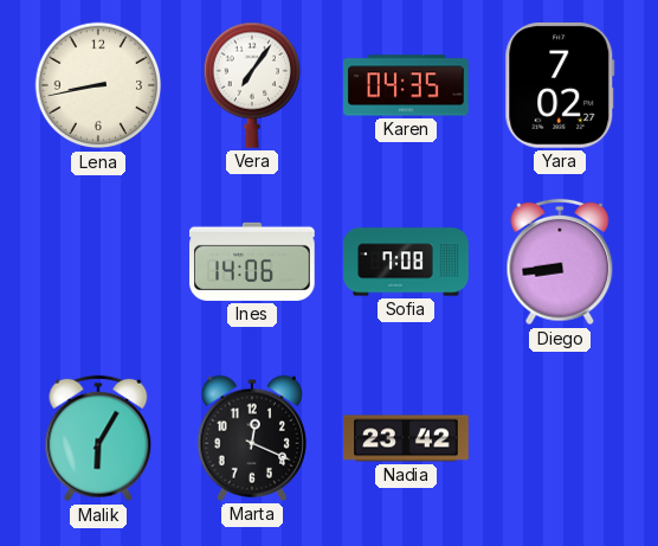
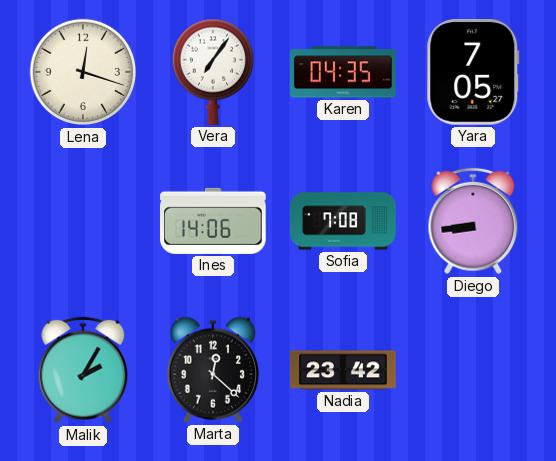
Lena: 8:43 -> 12:18
Yara: 7:02 -> 7:05
Malik: 6:05 -> 2:05
Marta: 12:19 -> 12:22
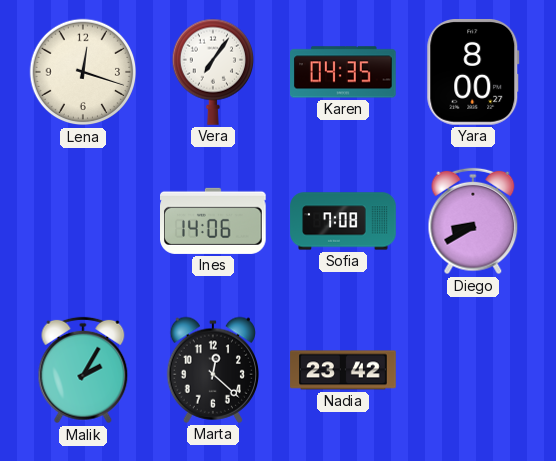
Yara: 7:05 -> 8:00
Diego: 8:44 -> 8:40
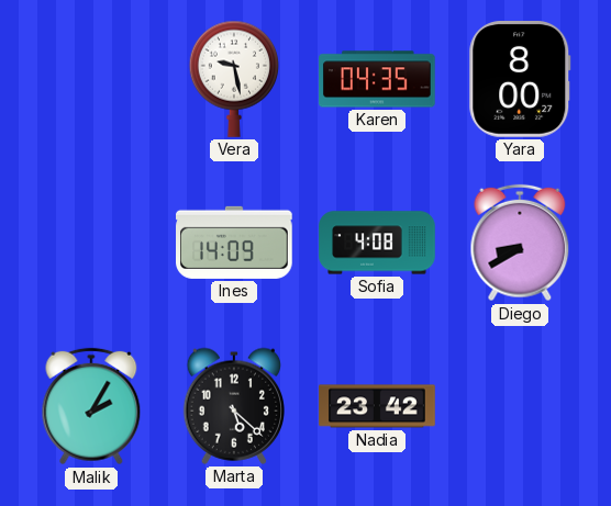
Lena: 12:18 -> none
Vera: 7:06 -> 9:28
Ines: 14:06 -> 14:09
Sofia: 7:08 -> 4:08
Marta: 12:22 -> 5:22
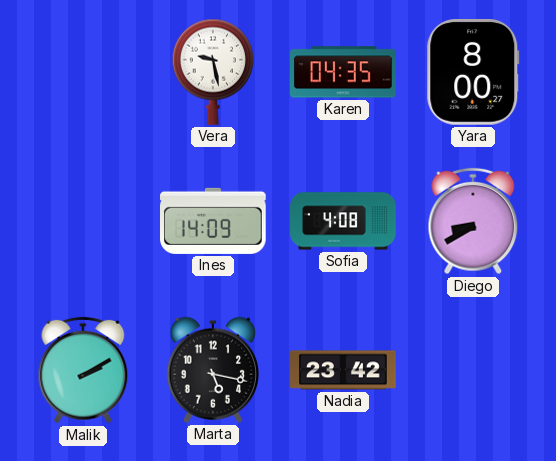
Malik: 2:05 -> 2:10
Marta: 5:22 -> 5:17
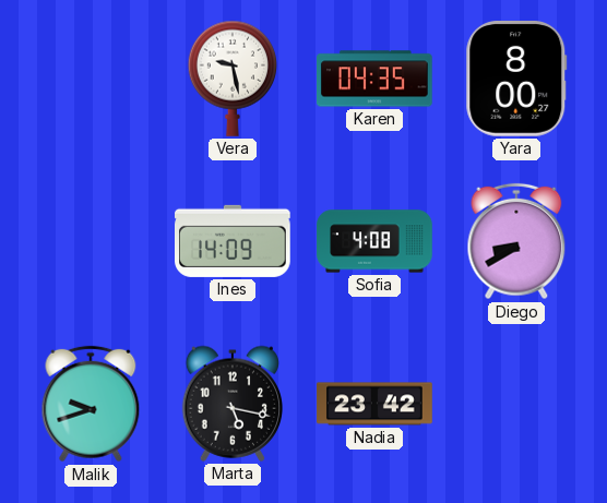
Malik: 2:10 -> 9:42
